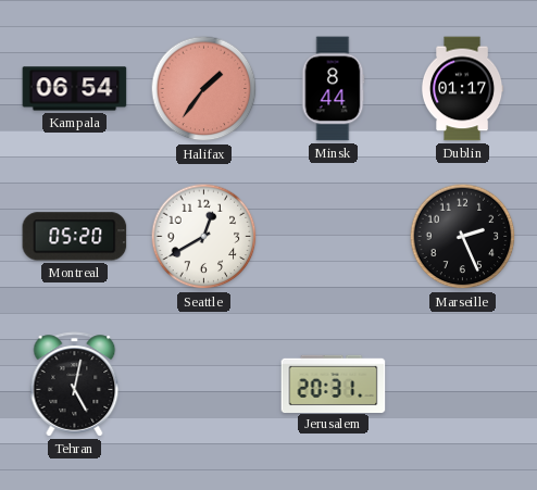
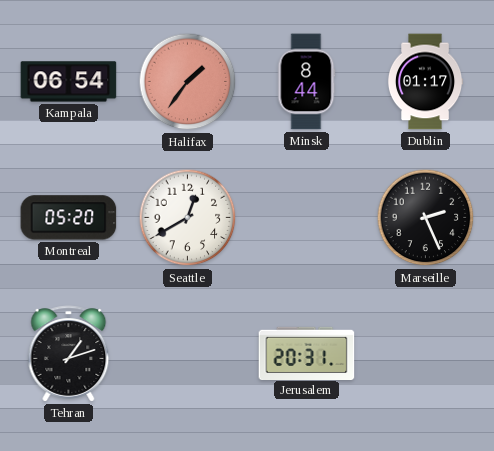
Tehran: 5:02 -> 1:12
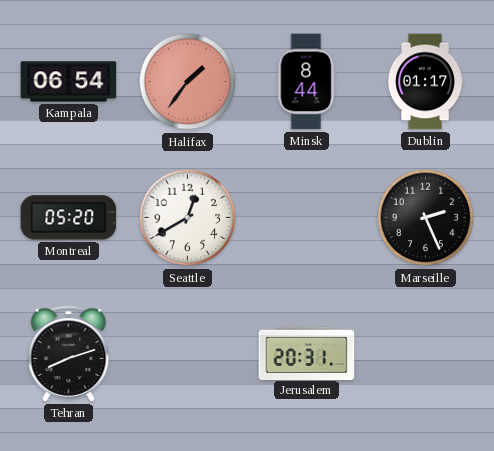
Tehran: 1:12 -> 8:12
